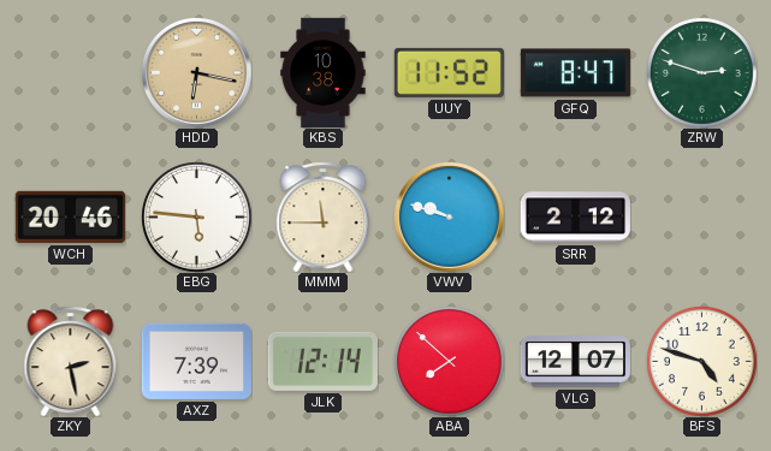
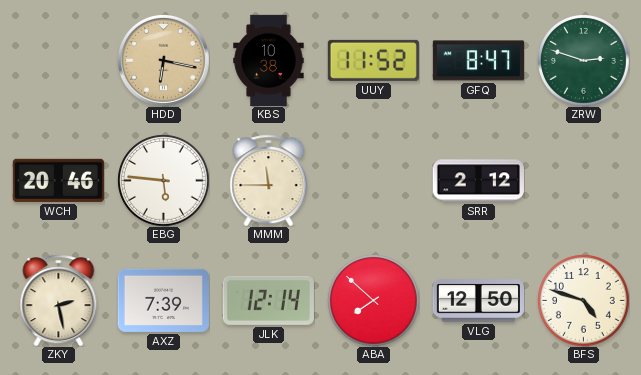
VWV: 9:48 -> none
VLG: 12:07 -> 12:50
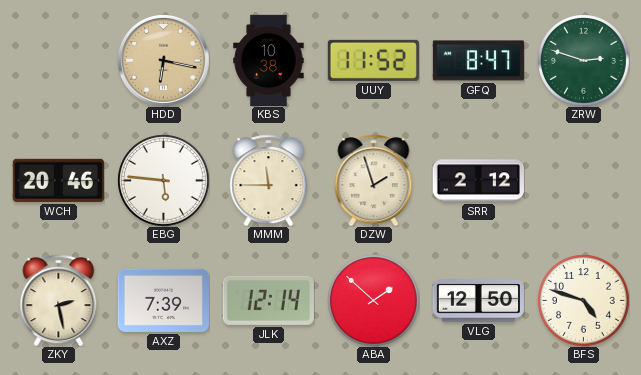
DZW: none -> 1:57
ABA: 7:52 -> 1:52
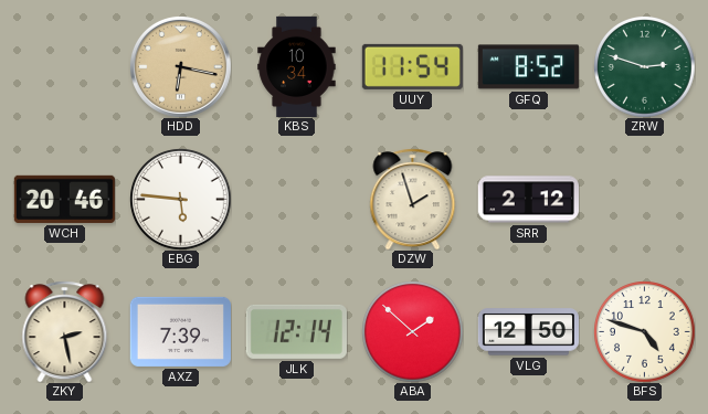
KBS: 10:38 -> 10:34
UUY: 11:52 -> 11:54
GFQ: 8:47 -> 8:52
MMM: 11:45 -> none
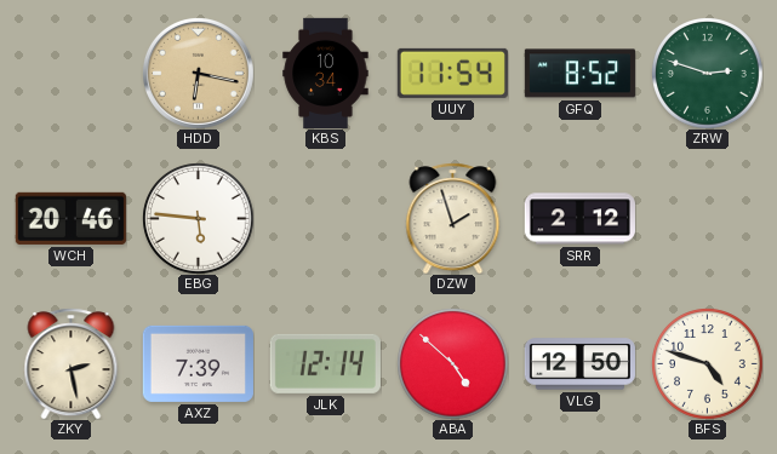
ABA: 1:52 -> 4:52
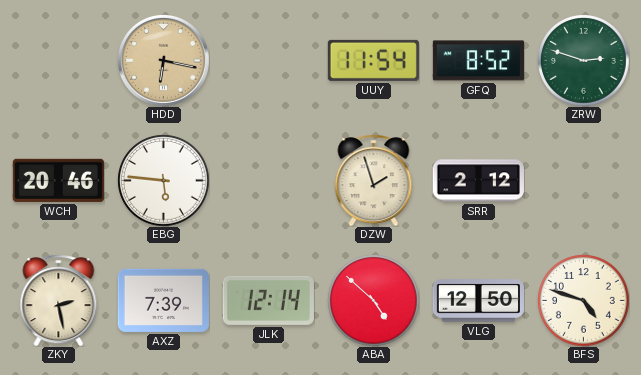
KBS: 10:34 -> none
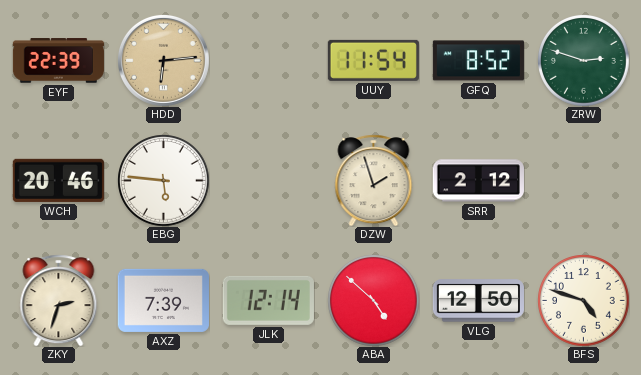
EYF: none -> 22:39
HDD: 6:17 -> 6:14
ZKY: 2:28 -> 2:33
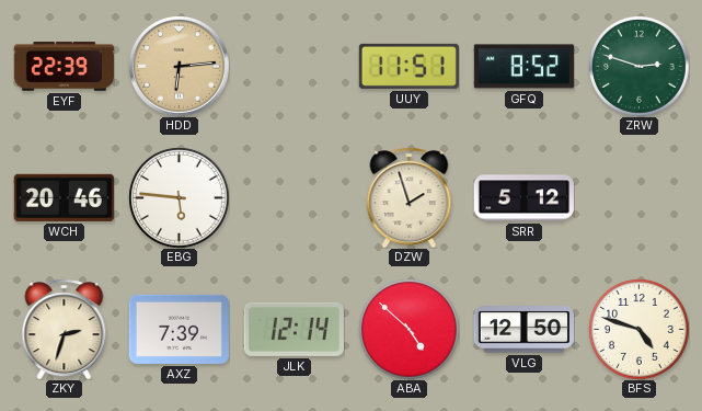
UUY: 11:54 -> 11:51
SRR: 2:12 -> 5:12
